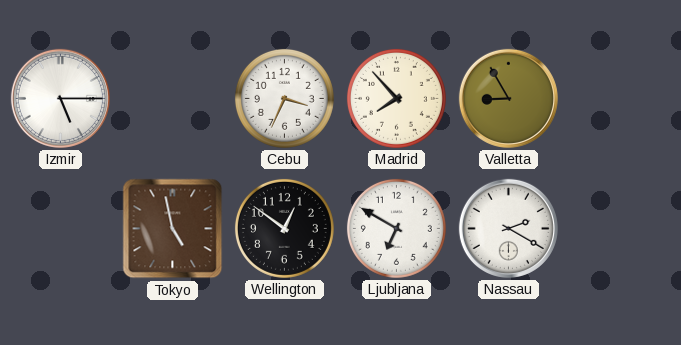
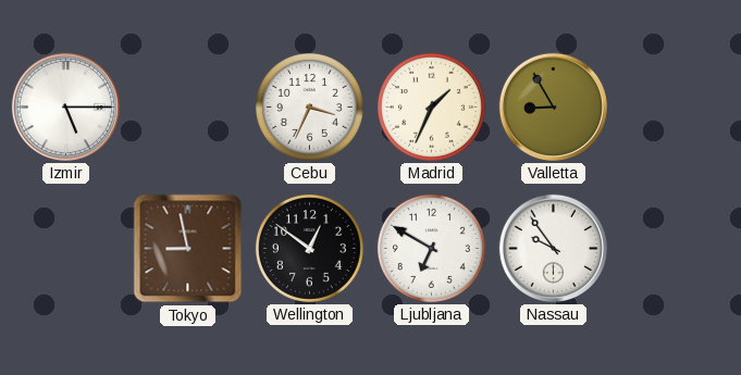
Madrid: 7:53 -> 1:34
Tokyo: 4:58 -> 8:58
Nassau: 2:20 -> 9:54
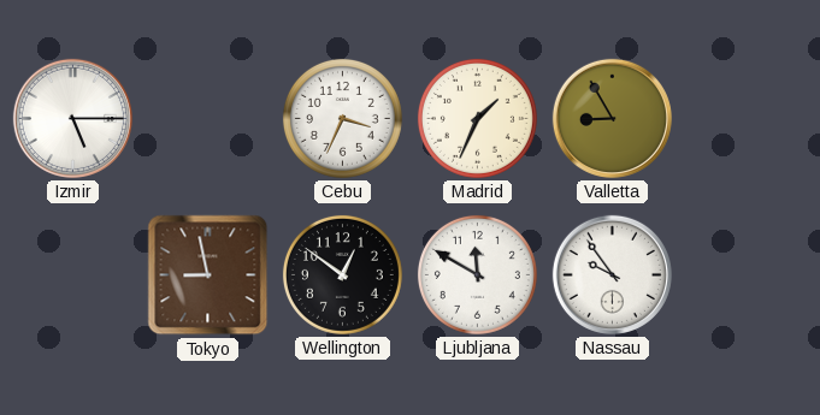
Ljubljana: 6:50 -> 11:50
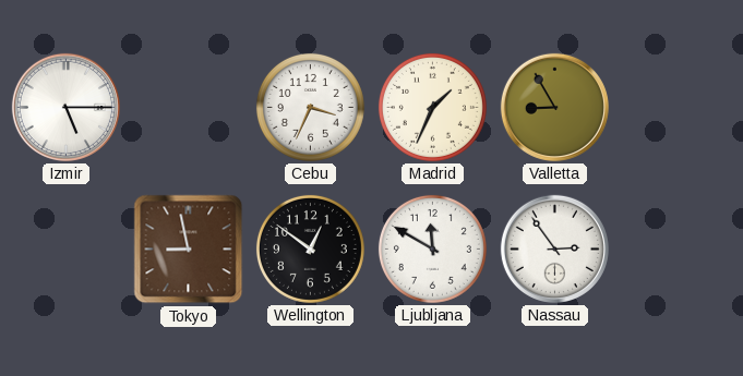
Nassau: 9:54 -> 2:54
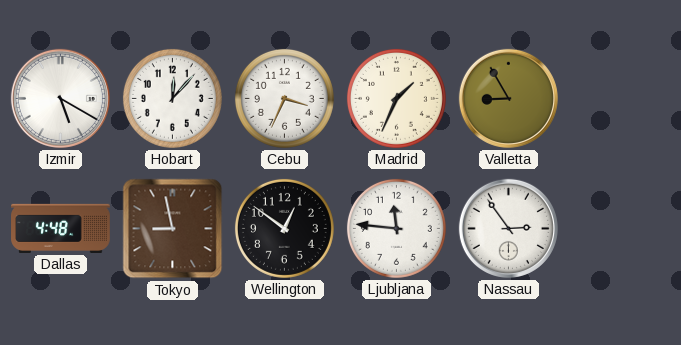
Izmir: 5:15 -> 5:20
Hobart: none -> 12:07
Dallas: none -> 4:48
Ljubljana: 11:50 -> 11:46
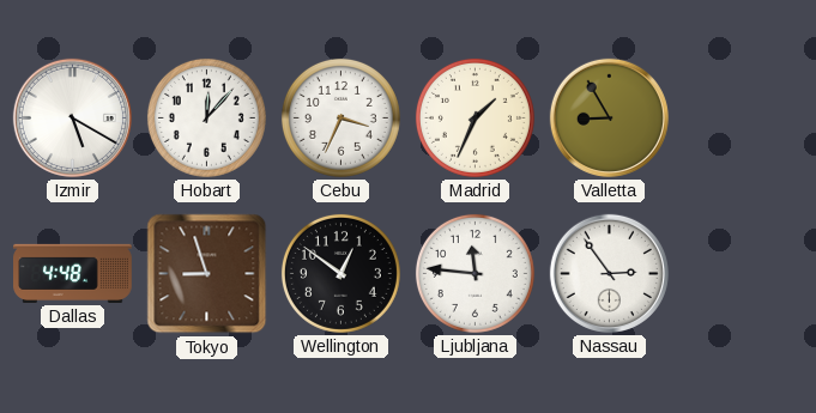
Tokyo: 8:58 -> 8:57
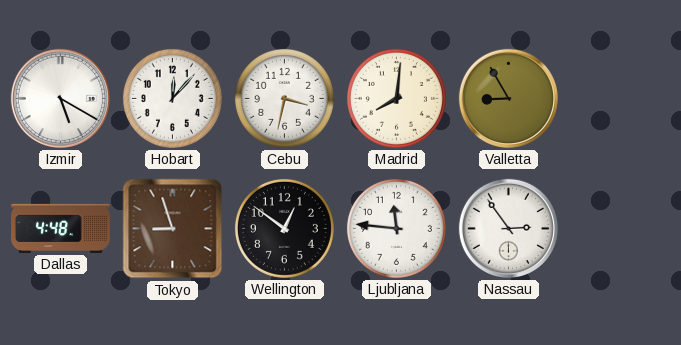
Cebu: 3:34 -> 3:32
Madrid: 1:34 -> 8:01
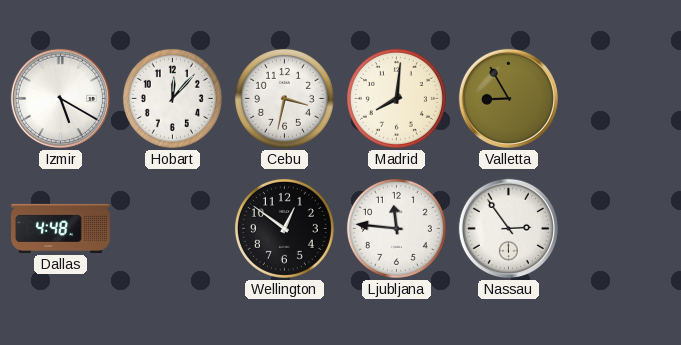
Tokyo: 8:57 -> none
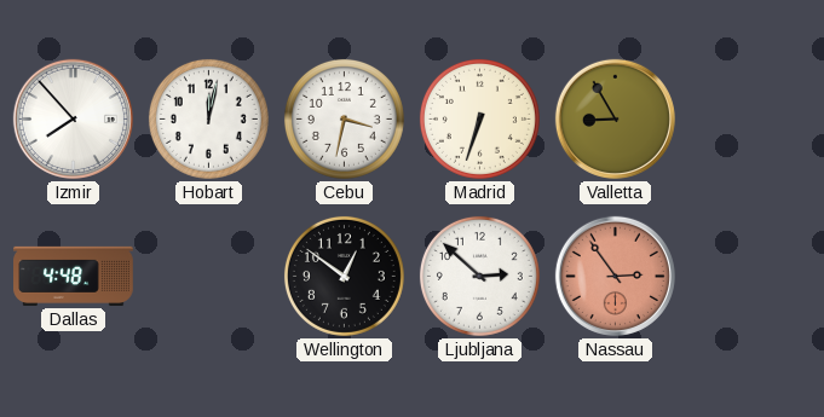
Izmir: 5:20 -> 7:53
Hobart: 12:07 -> 12:02
Madrid: 8:01 -> 6:33
Ljubljana: 11:46 -> 2:52
Nassau dial: white -> salmon
